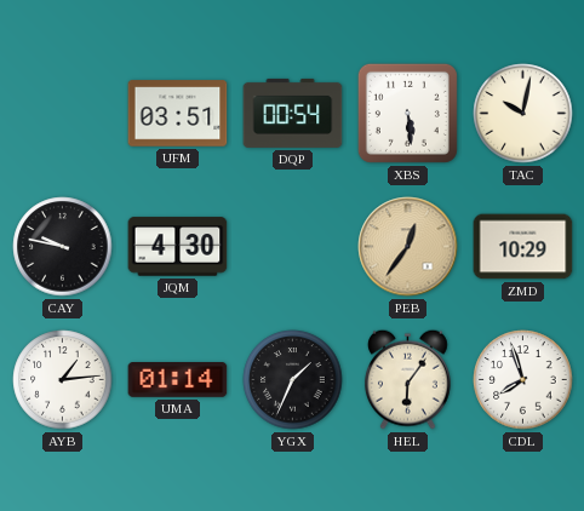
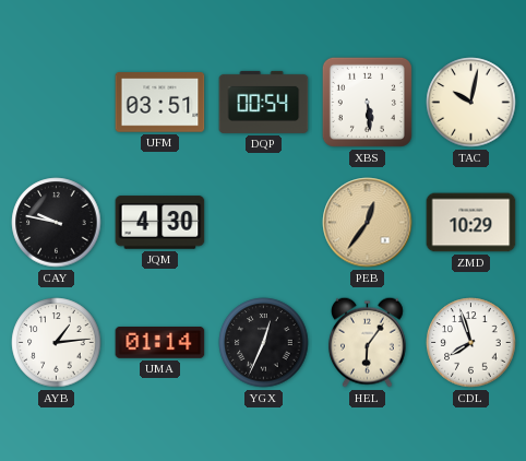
YGX: 1:34 -> 12:34
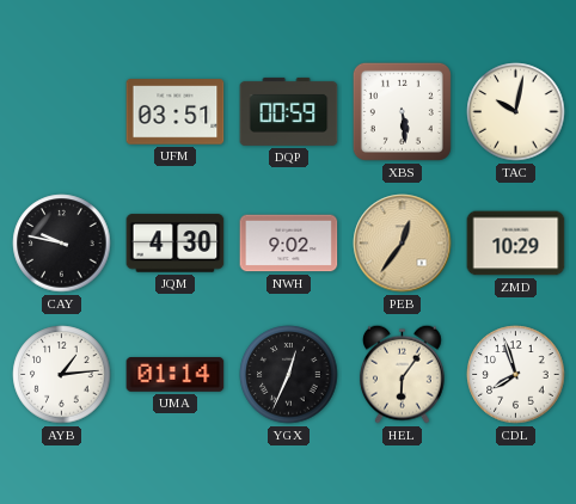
DQP: 00:54 -> 00:59
NWH: none -> 9:02
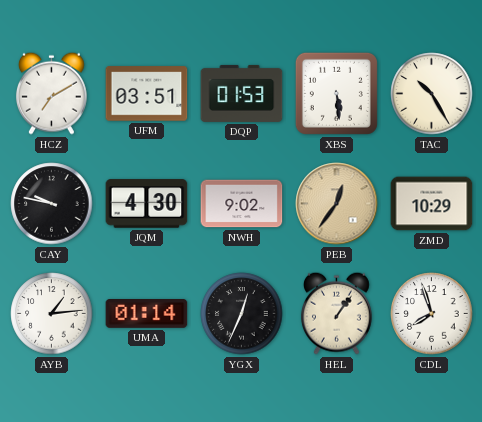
HCZ: none -> 7:10
DQP: 00:59 -> 01:53
TAC: 10:02 -> 10:25
HEL: 6:06 -> 1:06
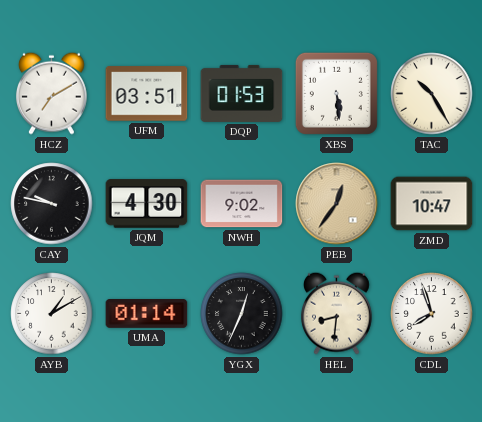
ZMD: 10:29 -> 10:47
AYB: 1:14 -> 1:10
HEL: 1:06 -> 8:31
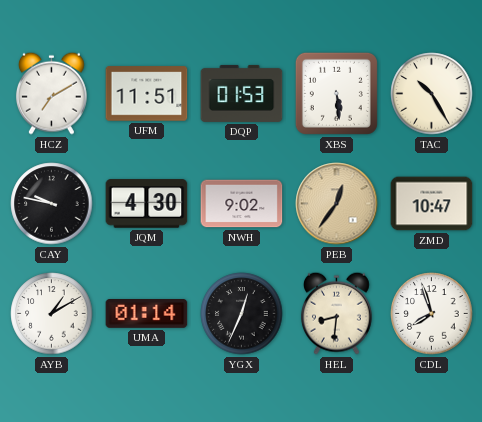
UFM: 03:51 -> 11:51
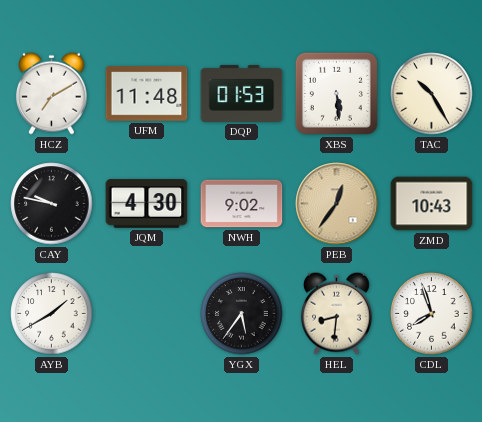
UFM: 11:51 -> 11:48
ZMD: 10:47 -> 10:43
AYB: 1:10 -> 1:40
UMA: 01:14 -> none
YGX: 12:34 -> 5:36
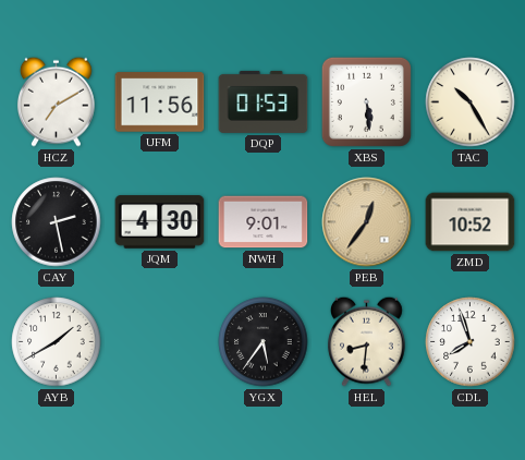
UFM: 11:48 -> 11:56
CAY: 9:47 -> 2:28
NWH: 9:02 -> 9:01
ZMD: 10:43 -> 10:52
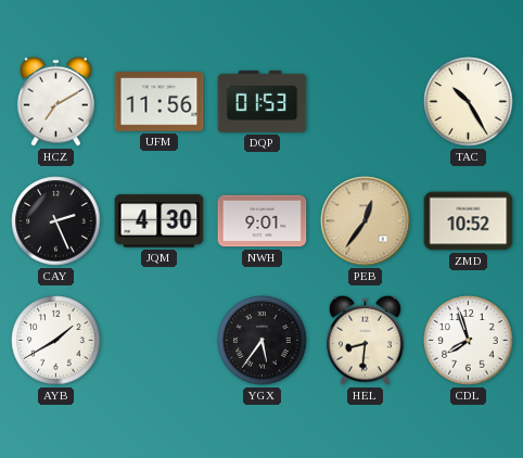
XBS: 5:29 -> none
CAY: 2:28 -> 2:26
